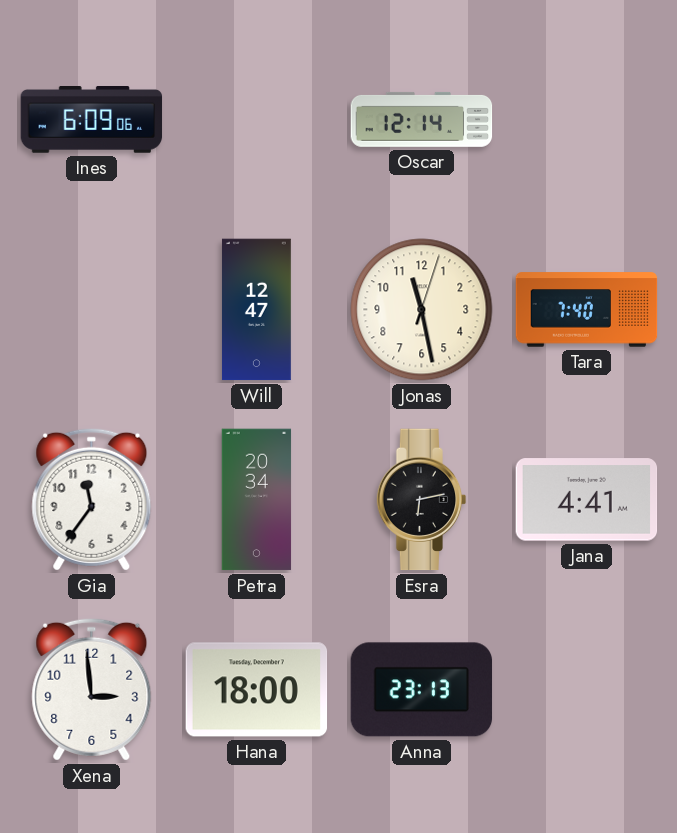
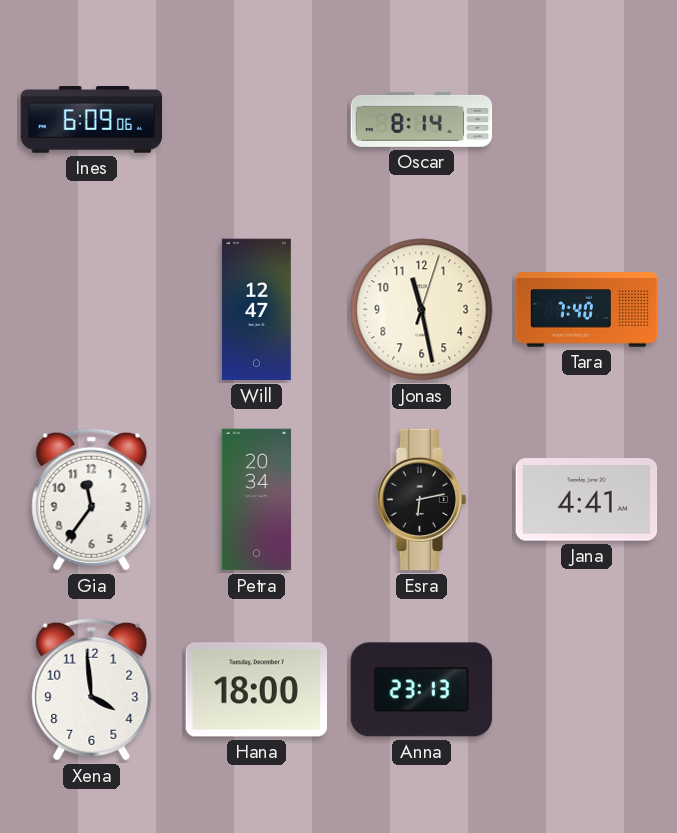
Oscar: 12:14 -> 8:14
Xena: 2:59 -> 3:59
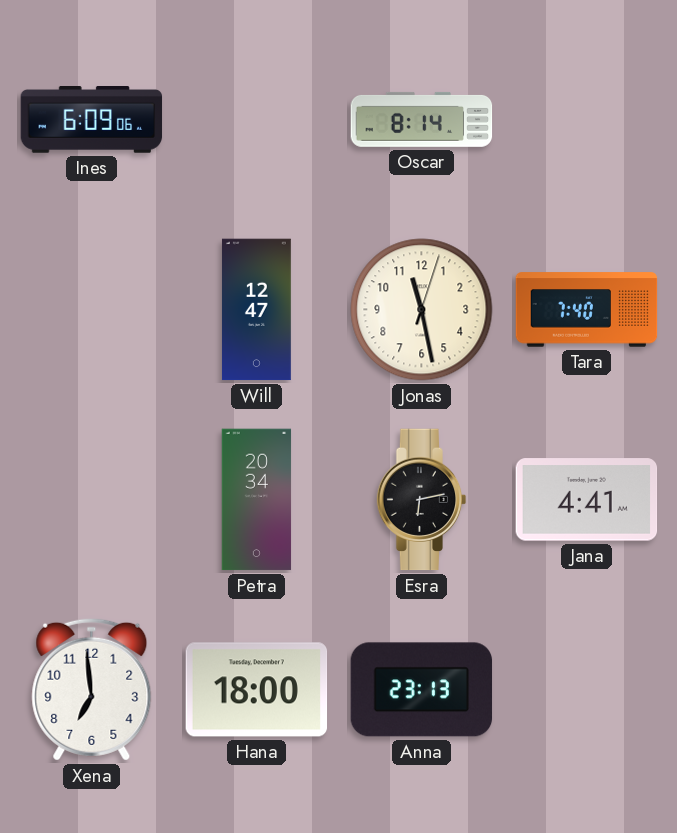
Gia: 11:36 -> none
Xena: 3:59 -> 6:59
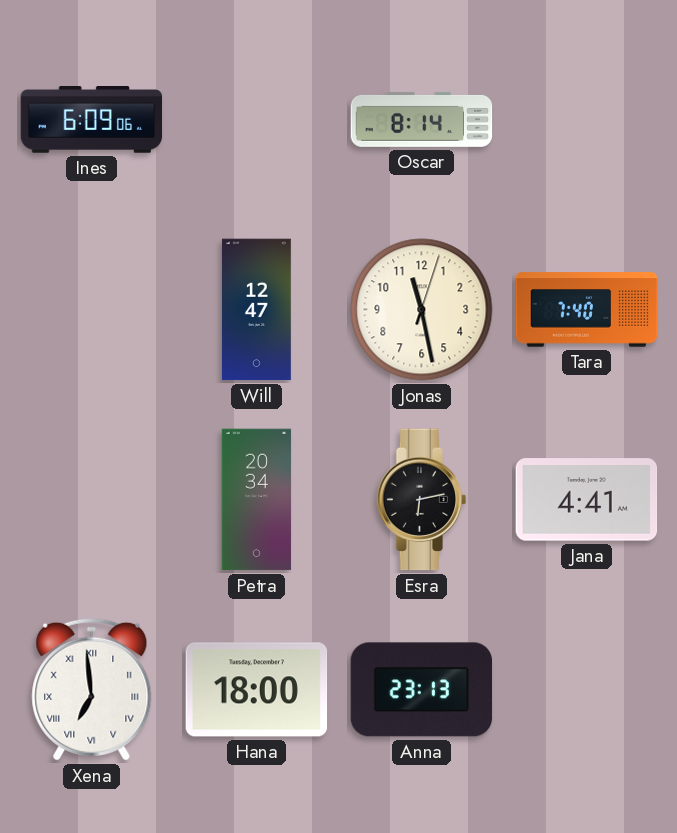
Xena numerals: Arabic -> Roman
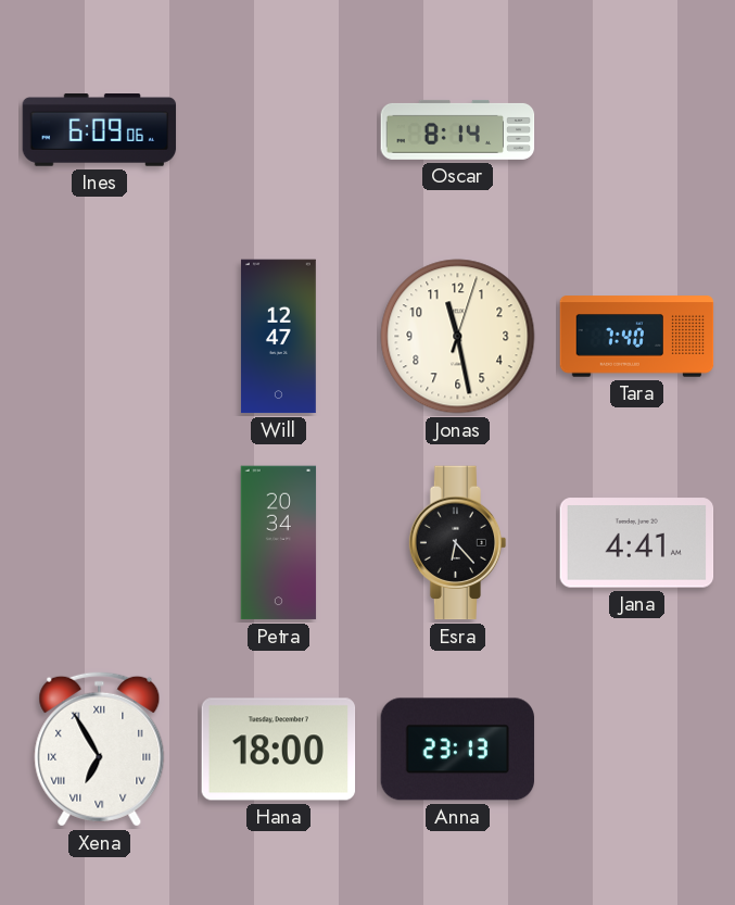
Esra: 6:13 -> 6:23
Xena: 6:59 -> 6:55
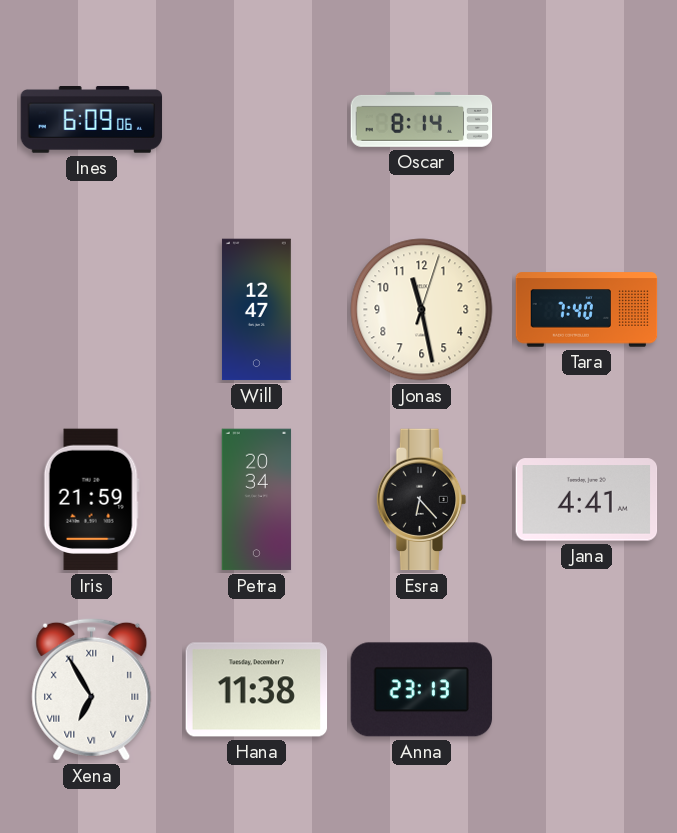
Iris: none -> 21:59
Hana: 18:00 -> 11:38
